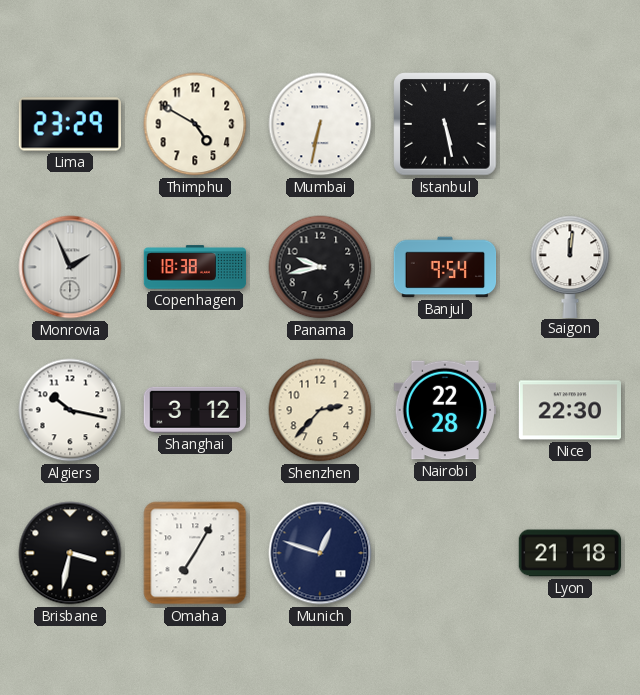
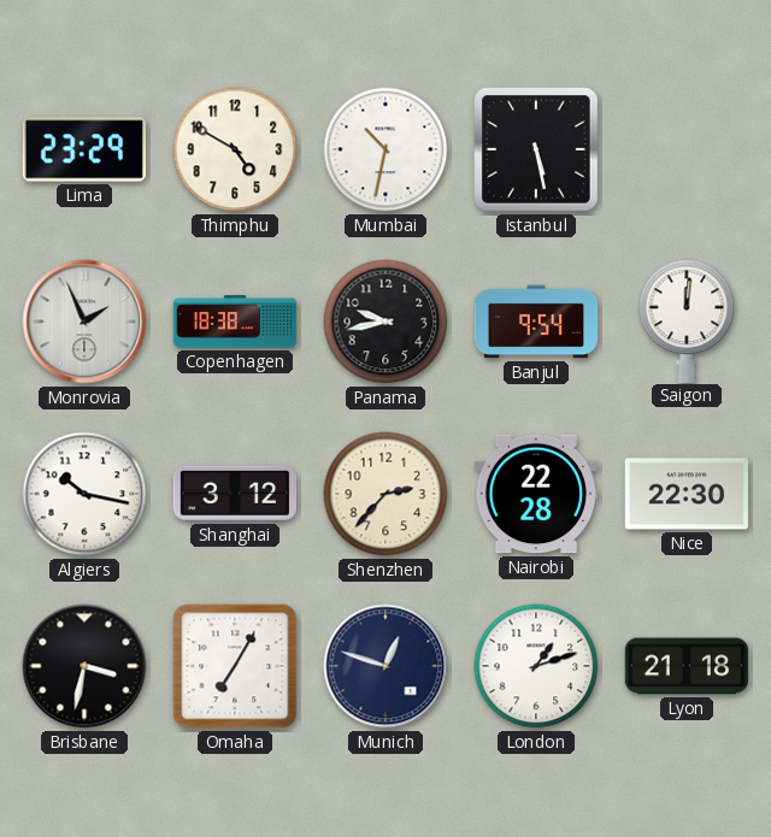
Mumbai: 6:32 -> 10:32
London: none -> 1:12
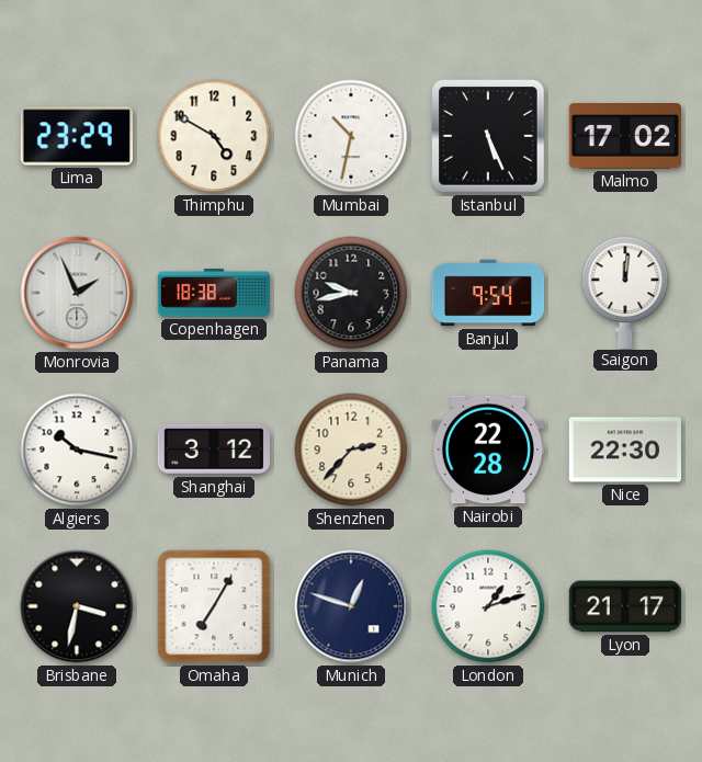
Istanbul: 5:28 -> 5:26
Malmo: none -> 17:02
Lyon: 21:18 -> 21:17
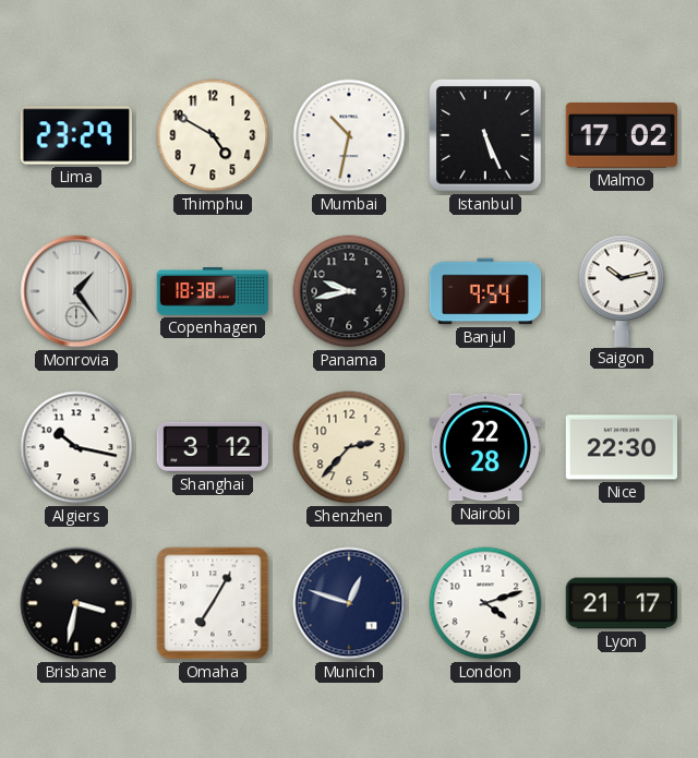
Monrovia: 1:56 -> 1:24
Saigon: 12:01 -> 10:13
London: 1:12 -> 4:12
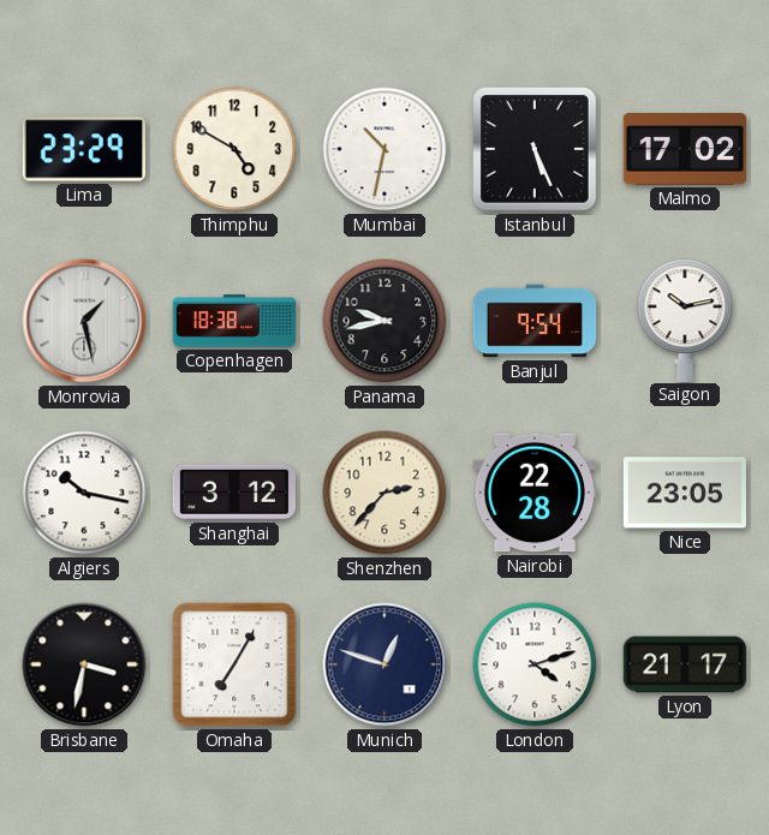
Monrovia: 1:24 -> 1:28
Nice: 22:30 -> 23:05
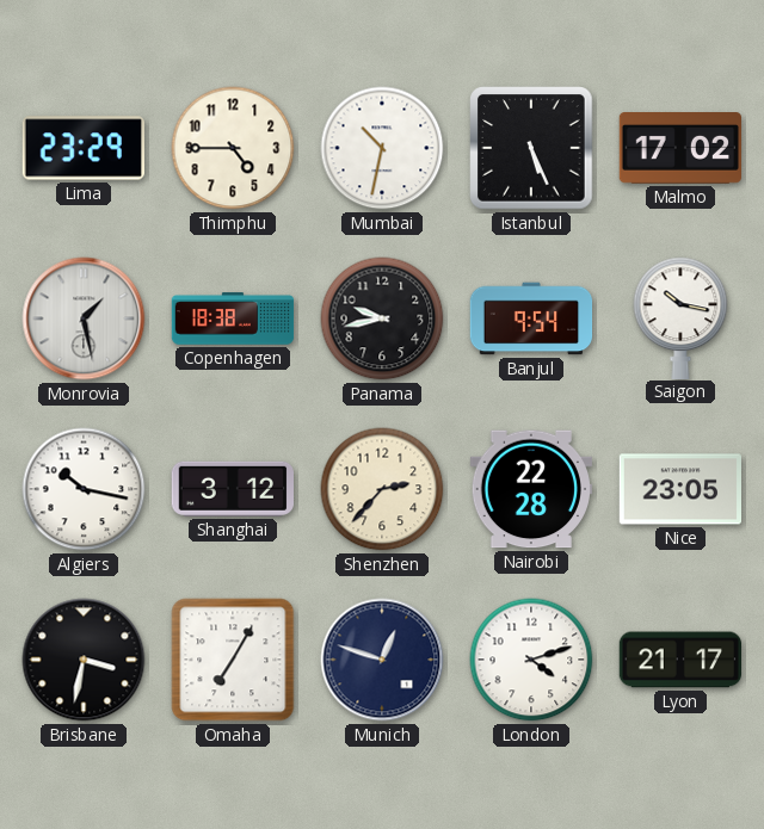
Thimphu: 4:50 -> 4:45
Saigon: 10:13 -> 10:17
